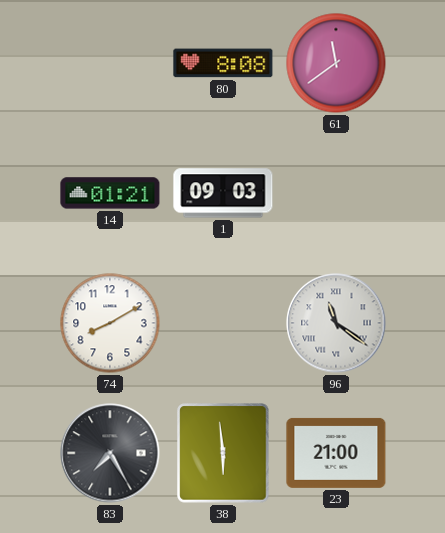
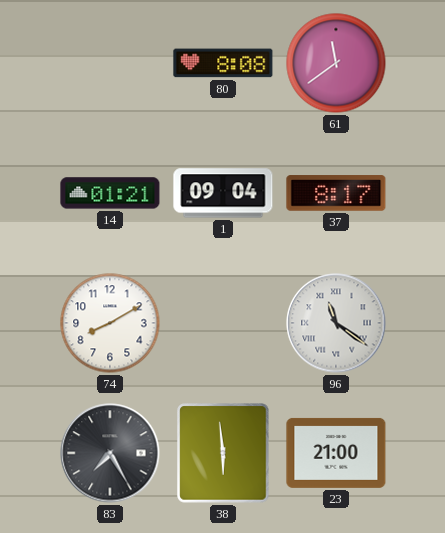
1: 09:03 -> 09:04
37: none -> 8:17
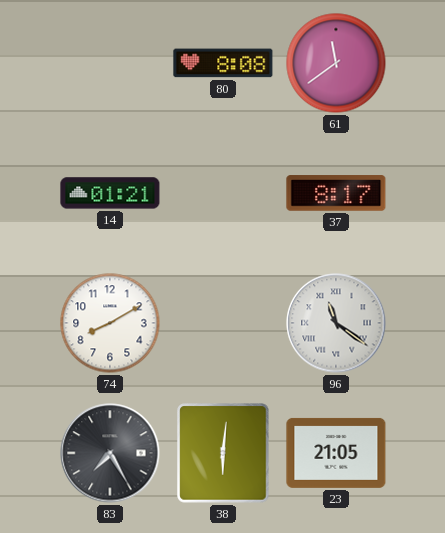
1: 09:04 -> none
38: 5:59 -> 6:01
23: 21:00 -> 21:05
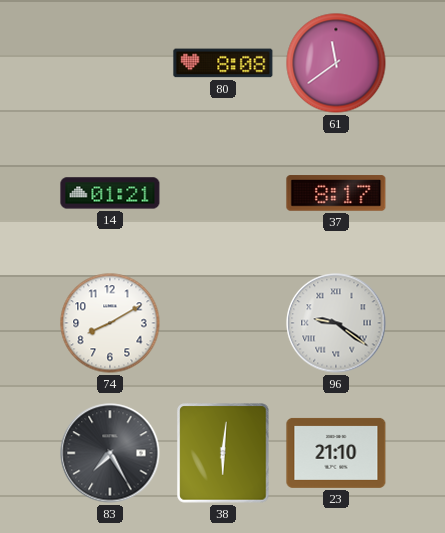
96: 11:21 -> 9:21
23: 21:05 -> 21:10
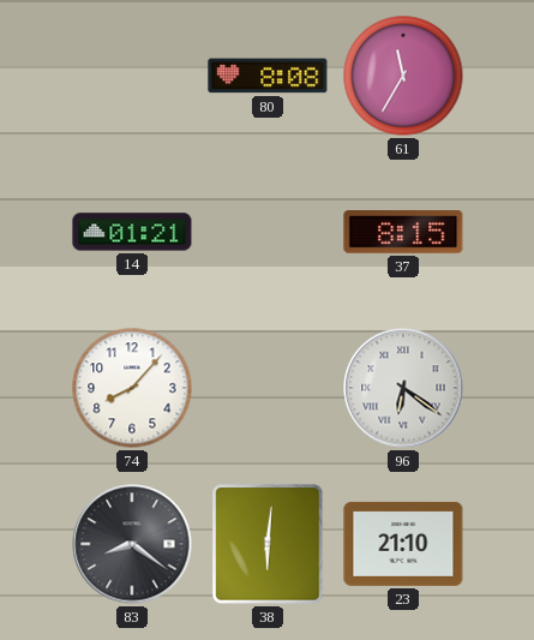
61: 11:39 -> 11:35
37: 8:17 -> 8:15
74: 8:10 -> 8:07
96: 9:21 -> 6:21
83: 7:25 -> 8:21
